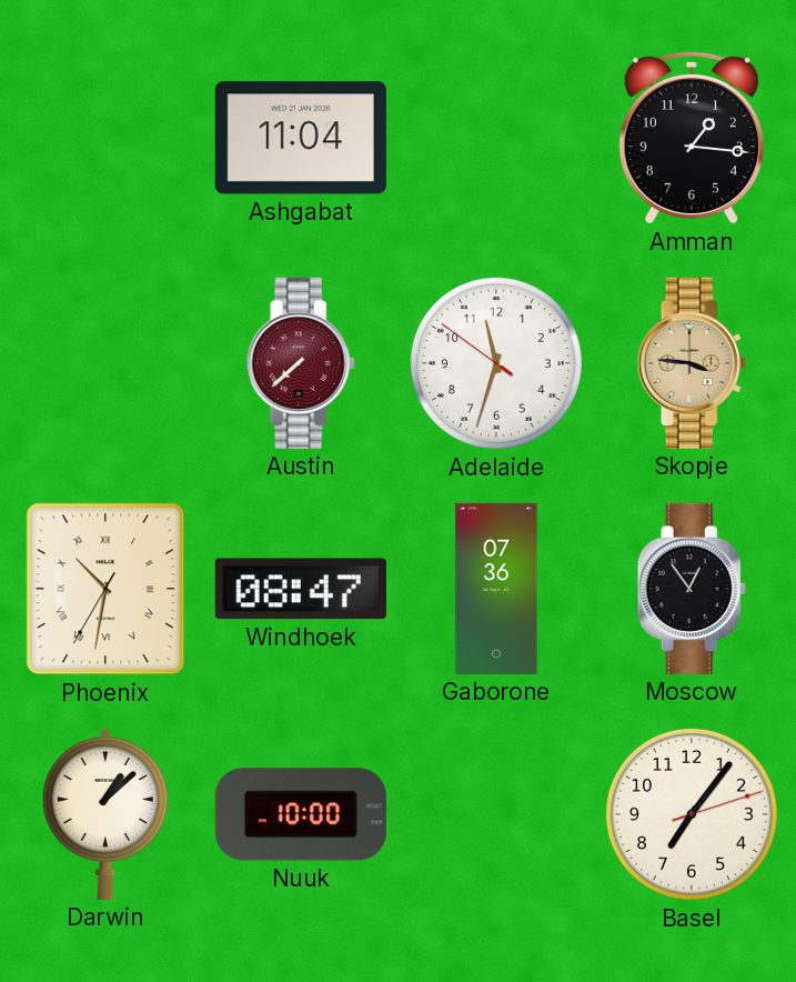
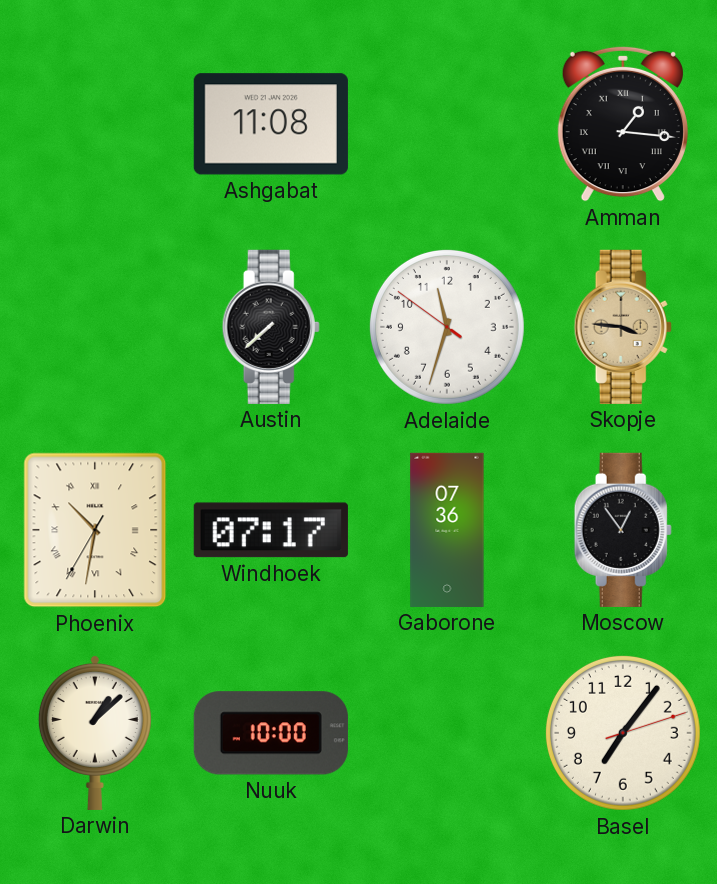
Ashgabat: 11:04 -> 11:08
Amman numerals: Arabic -> Roman
Austin dial: burgundy -> black
Windhoek: 08:47 -> 07:17
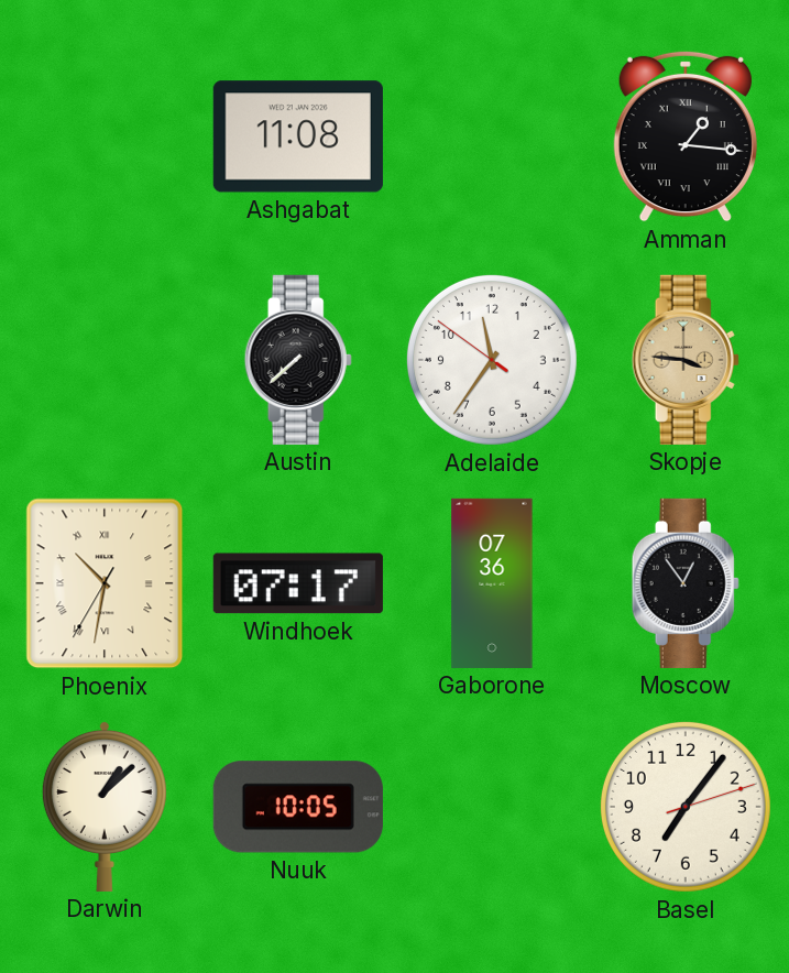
Adelaide: 11:32 -> 11:35
Nuuk: 10:00 -> 10:05
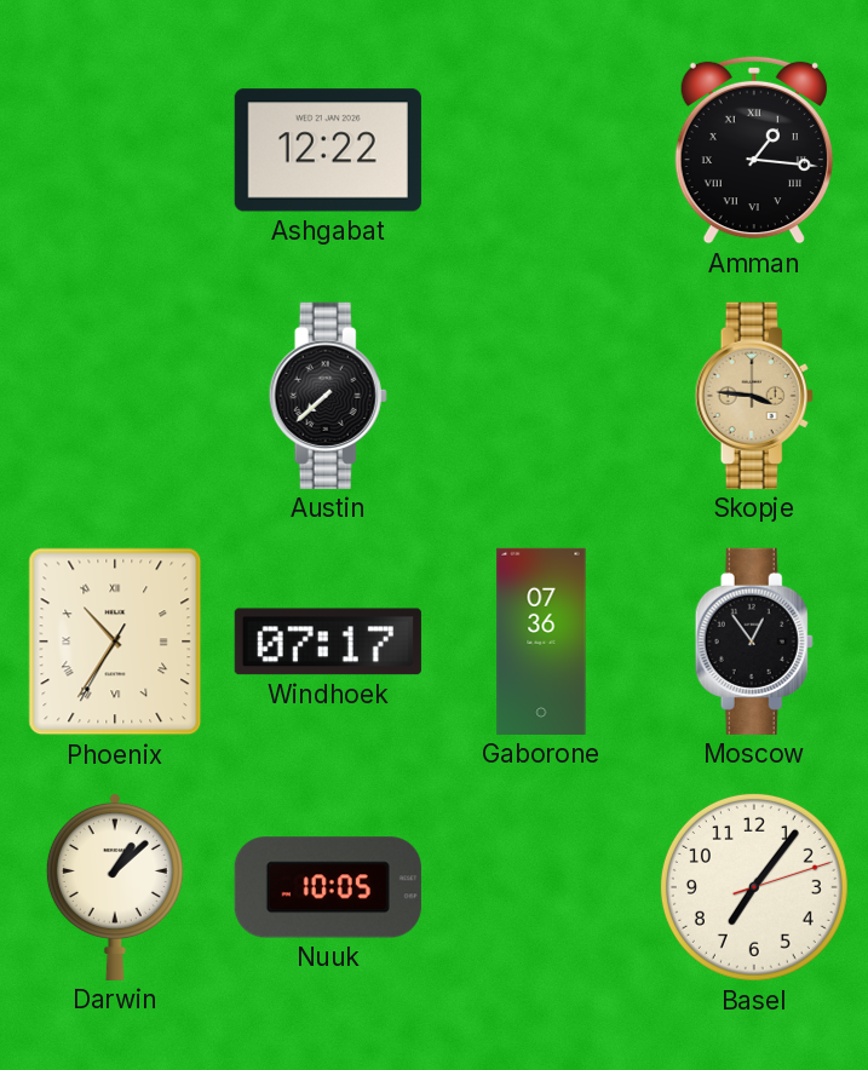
Ashgabat: 11:08 -> 12:22
Adelaide: 11:35 -> none
Phoenix: 10:31 -> 10:35
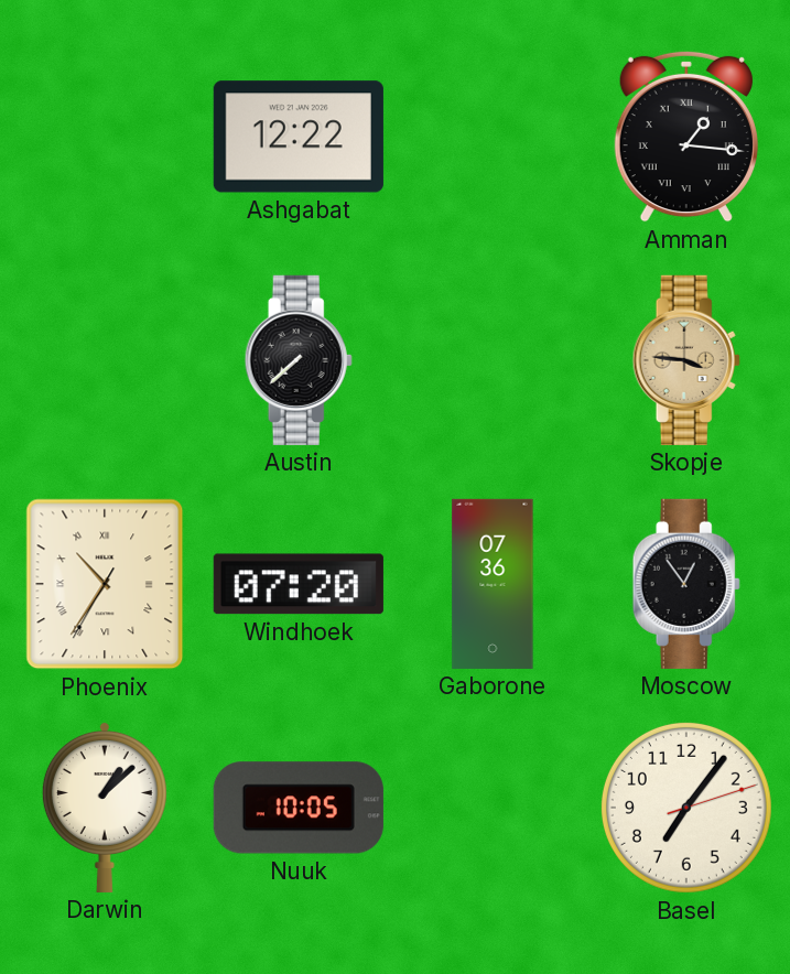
Windhoek: 07:17 -> 07:20
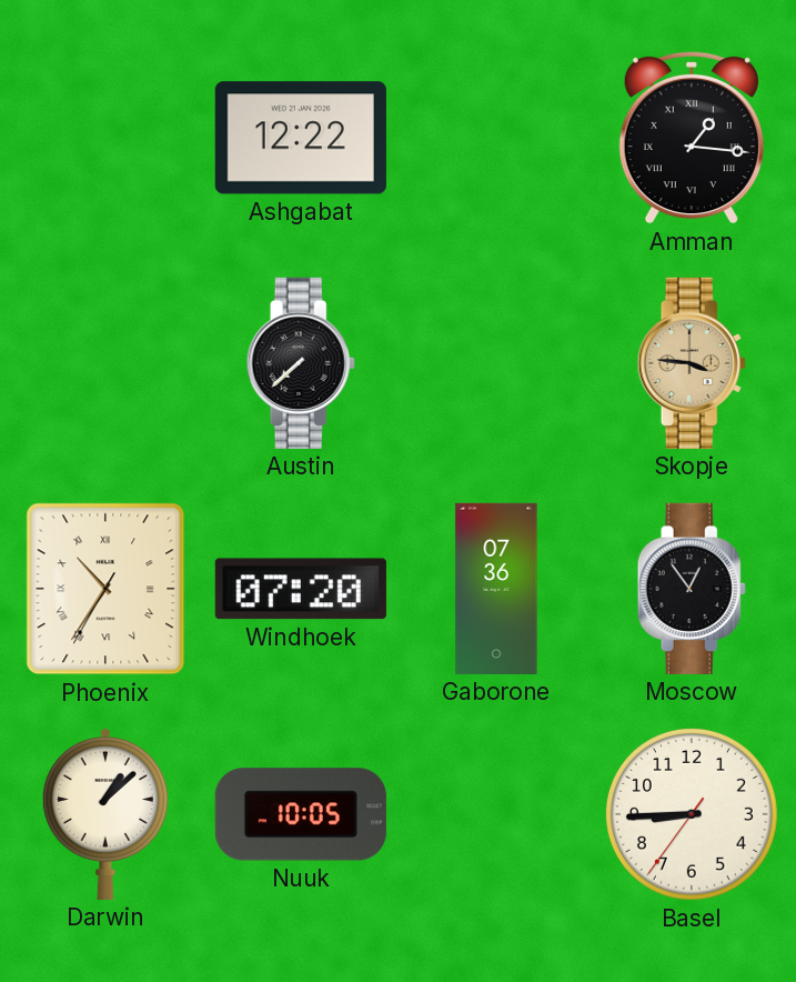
Basel: 7:06 -> 8:44
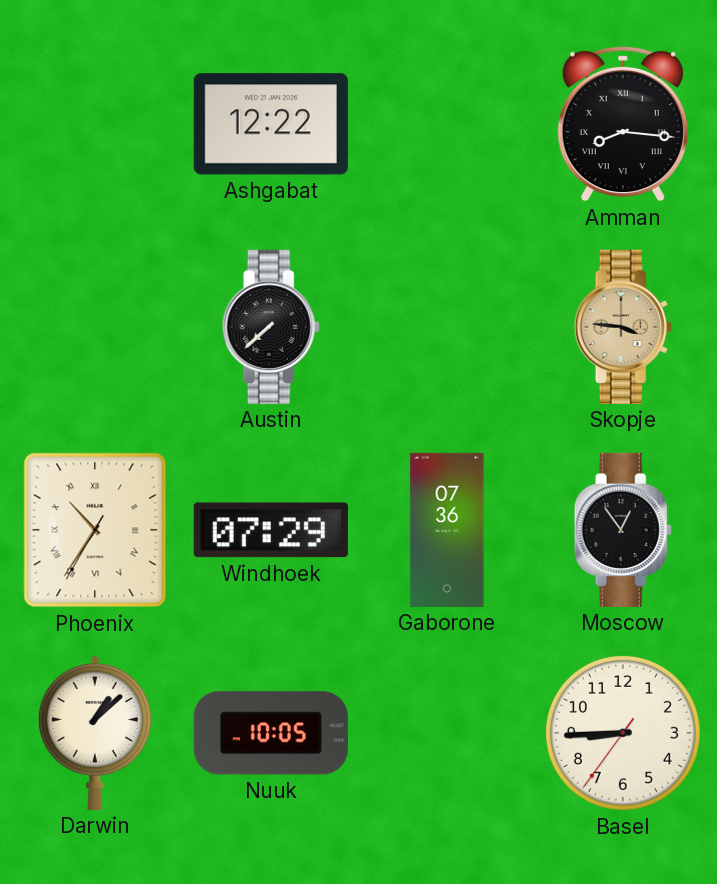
Amman: 1:16 -> 8:16
Windhoek: 07:20 -> 07:29
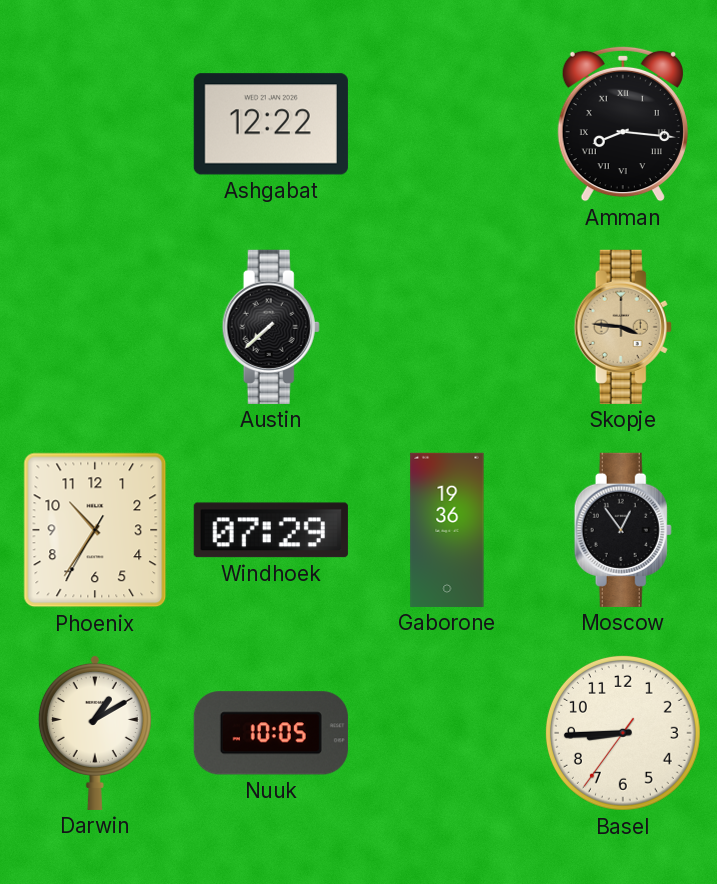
Phoenix numerals: Roman -> Arabic
Gaborone: 07:36 -> 19:36
Darwin: 1:08 -> 1:10
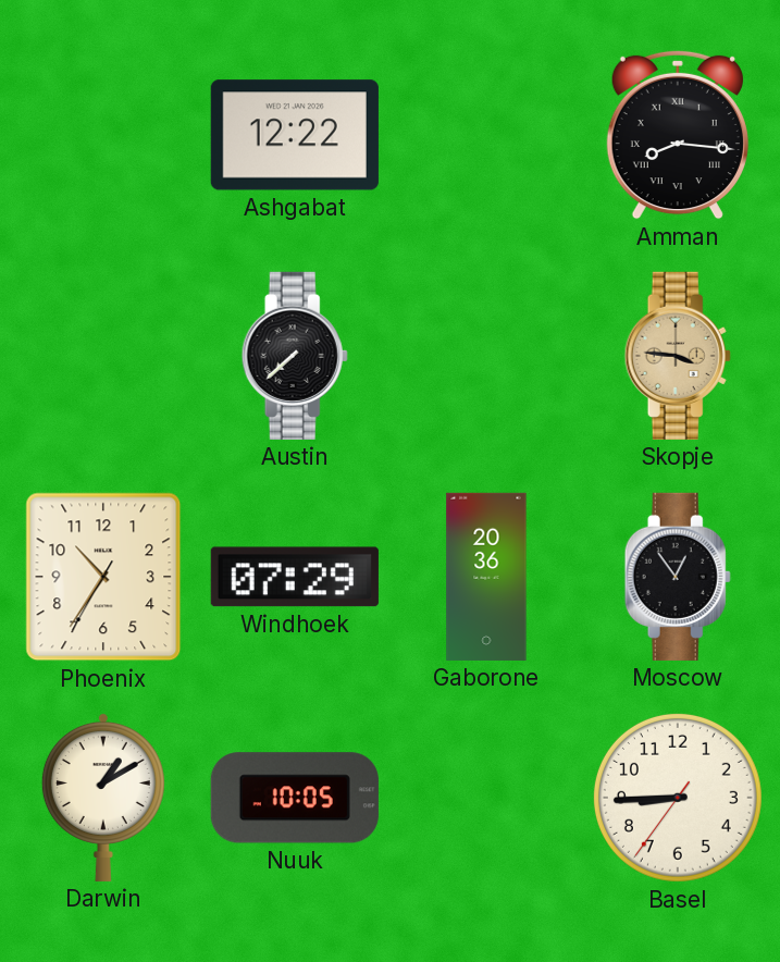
Gaborone: 19:36 -> 20:36
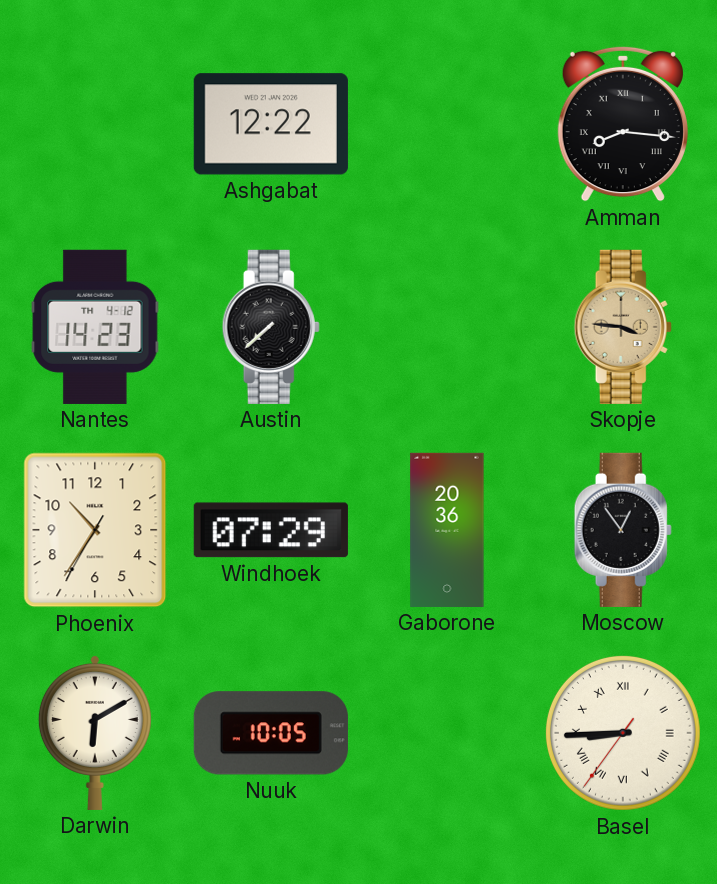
Nantes: none -> 14:23
Darwin: 1:10 -> 6:10
Basel numerals: Arabic -> Roman
